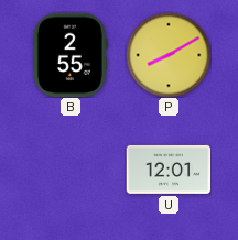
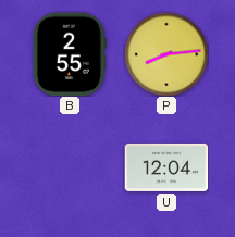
P: 8:10 -> 8:14
U: 12:01 -> 12:04
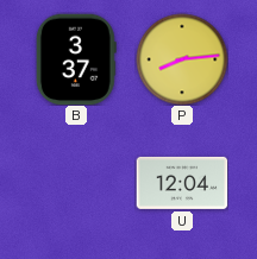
B: 2:55 -> 3:37
